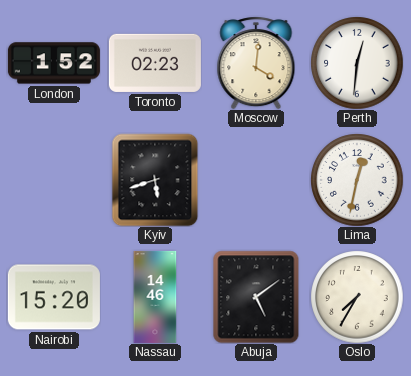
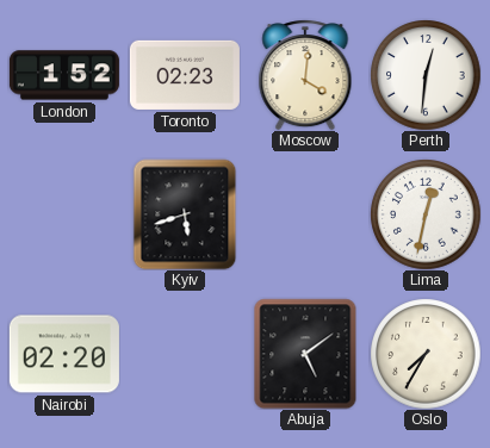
Nairobi: 15:20 -> 02:20
Nassau: 14:46 -> none
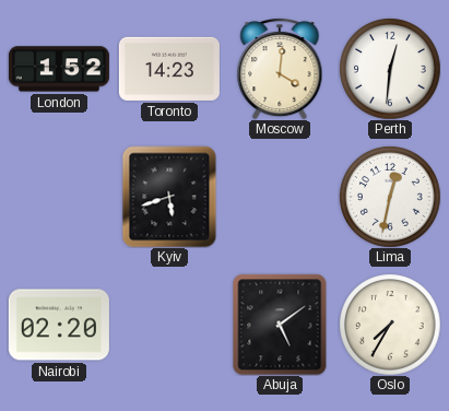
Toronto: 02:23 -> 14:23
